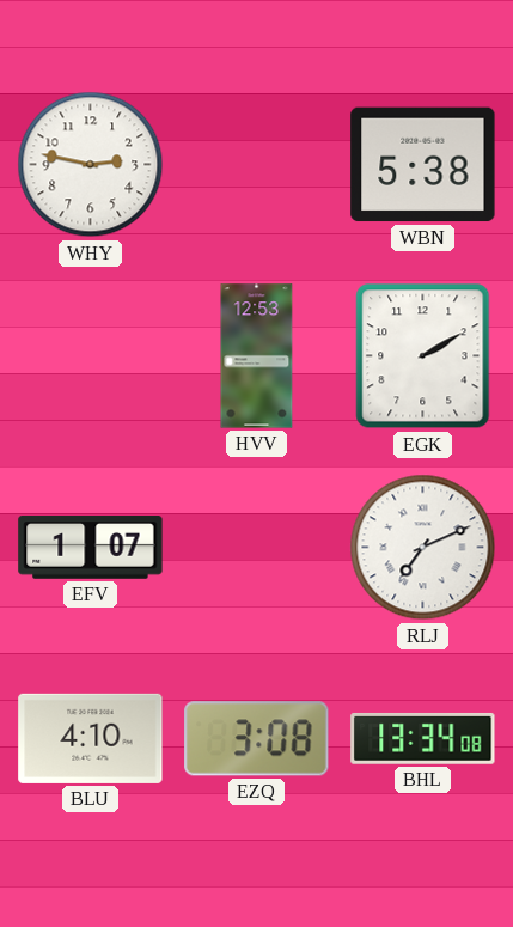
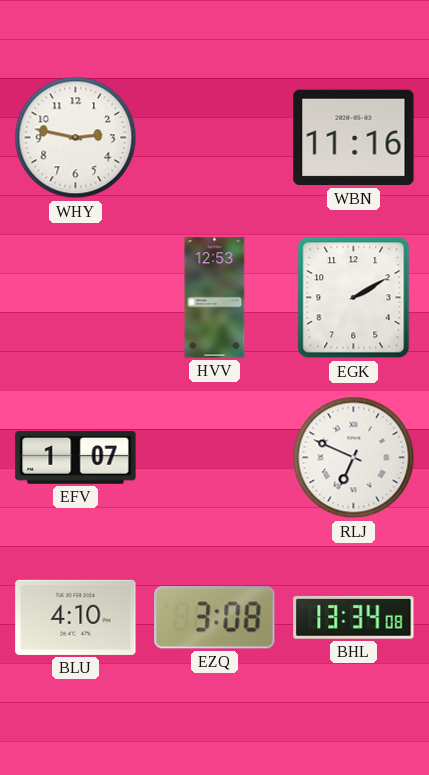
WBN: 5:38 -> 11:16
RLJ: 7:11 -> 6:49
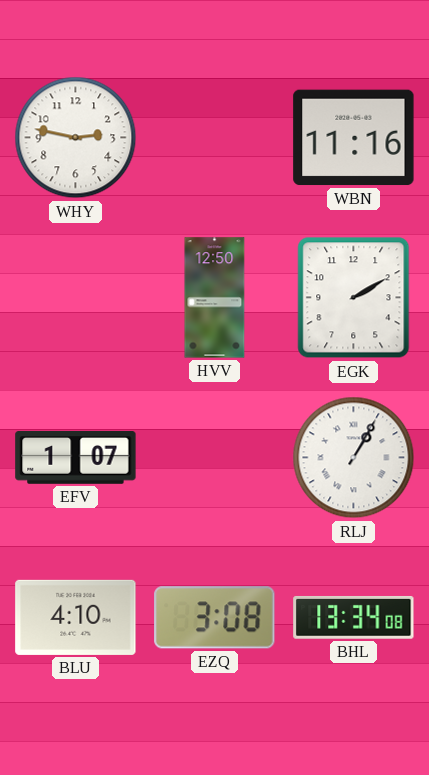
HVV: 12:53 -> 12:50
RLJ: 6:49 -> 1:05
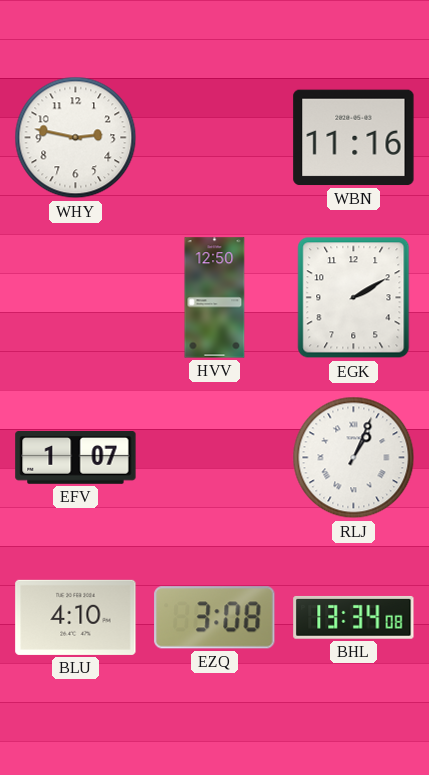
RLJ: 1:05 -> 1:04
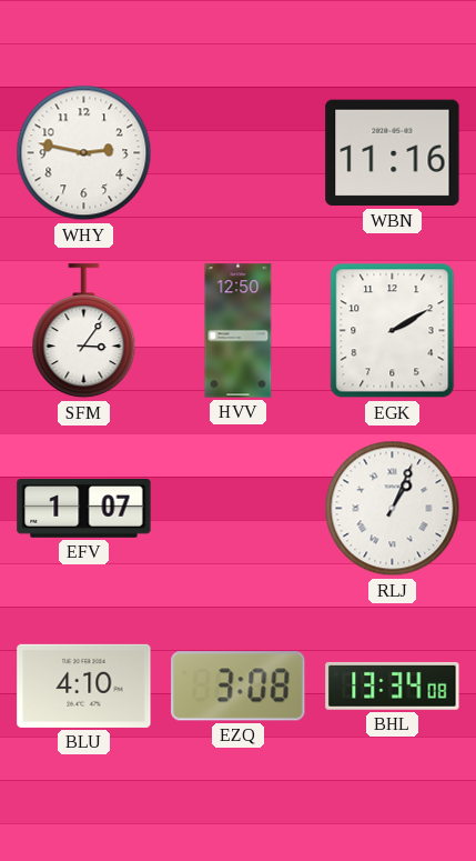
SFM: none -> 3:06
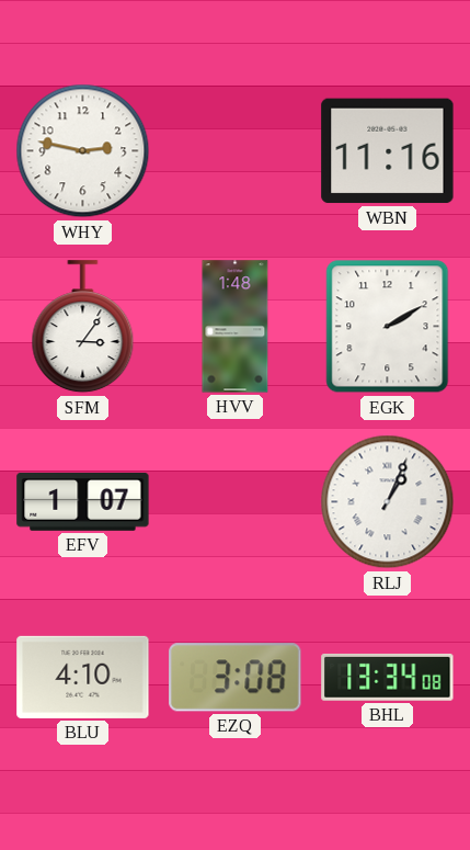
HVV: 12:50 -> 1:48
